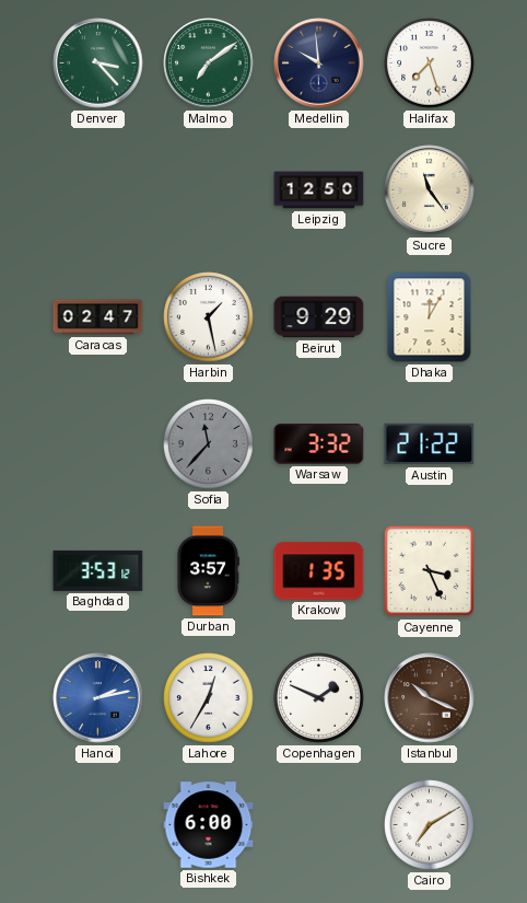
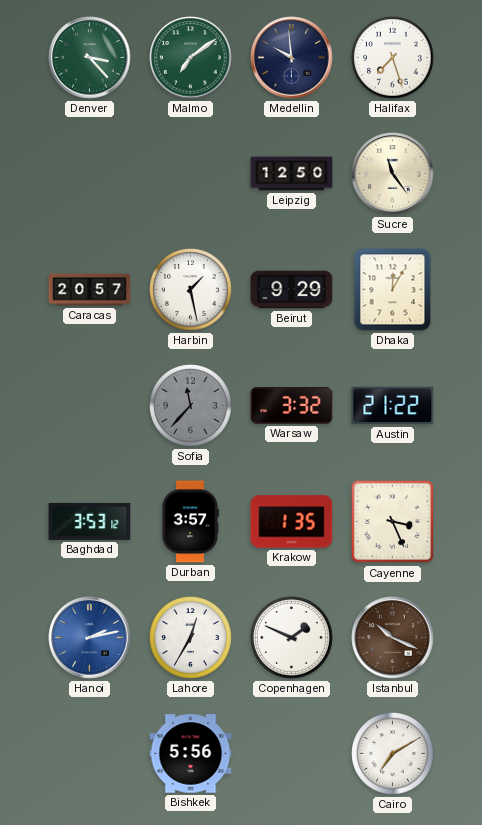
Caracas: 02:47 -> 20:57
Bishkek: 6:00 -> 5:56
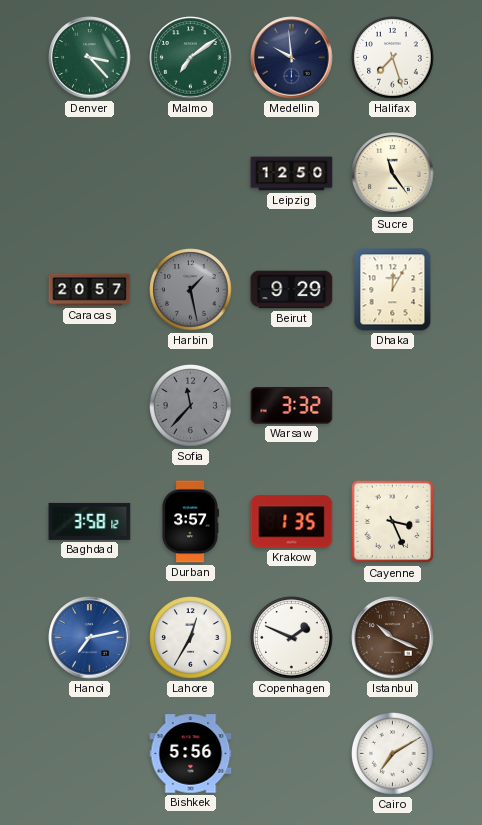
Harbin dial: white -> grey
Austin: 21:22 -> none
Baghdad: 3:53 -> 3:58
Hanoi: 2:13 -> 7:13
